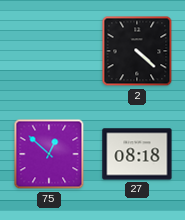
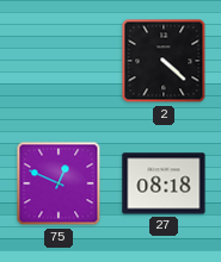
75: 12:52 -> 12:49
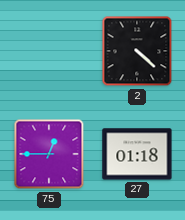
75: 12:49 -> 12:45
27: 08:18 -> 01:18
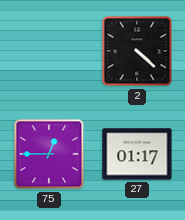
27: 01:18 -> 01:17
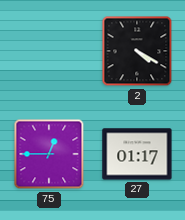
2: 4:22 -> 4:20
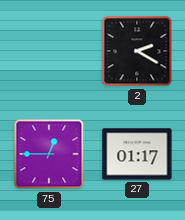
2: 4:20 -> 2:20
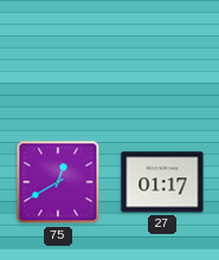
2: 2:20 -> none
75: 12:45 -> 12:40
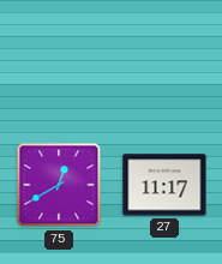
27: 01:17 -> 11:17
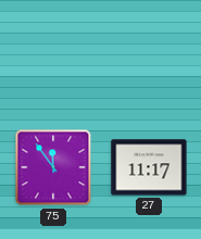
75: 12:40 -> 11:54
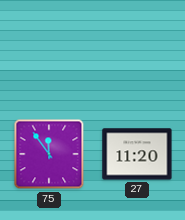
27: 11:17 -> 11:20
